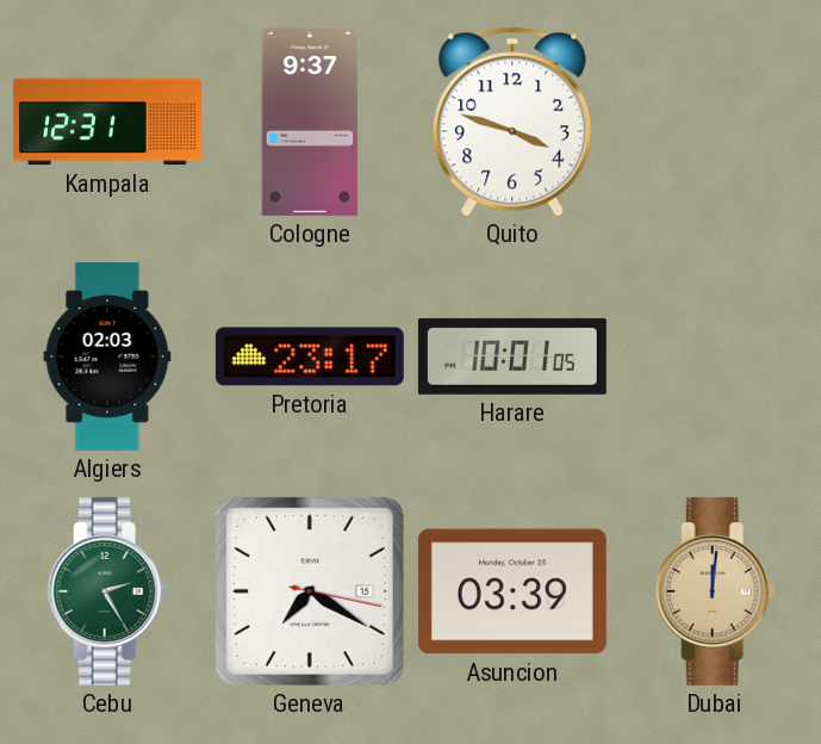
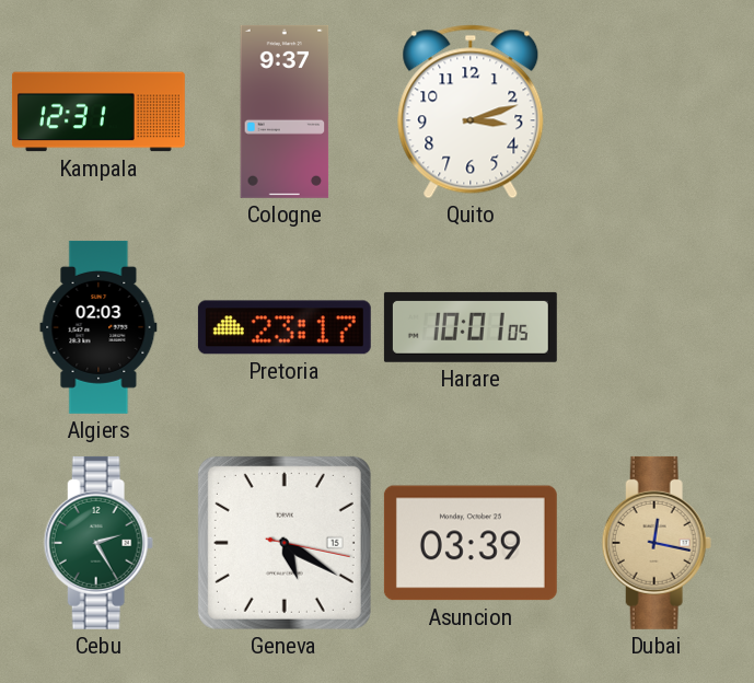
Quito: 3:48 -> 3:12
Geneva: 7:20 -> 5:20
Dubai: 12:01 -> 12:17
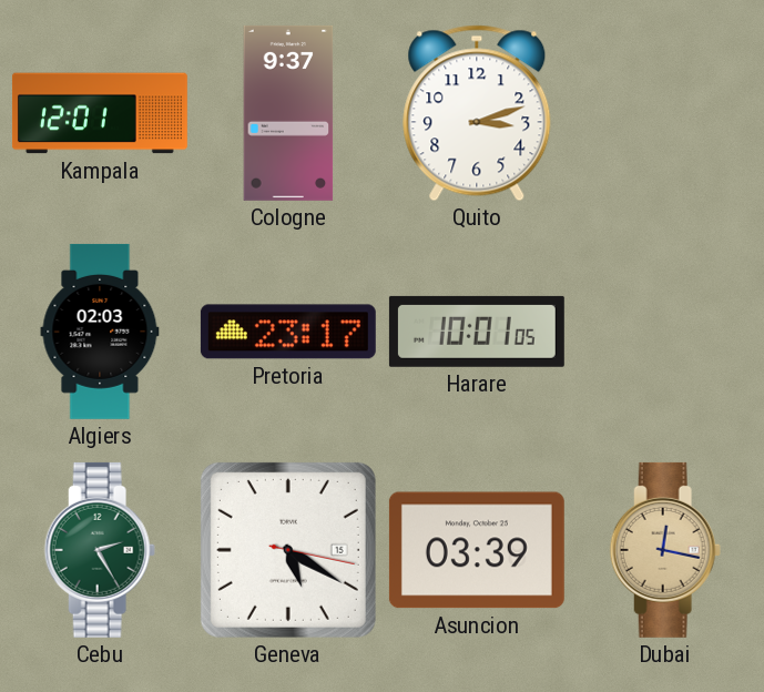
Kampala: 12:31 -> 12:01
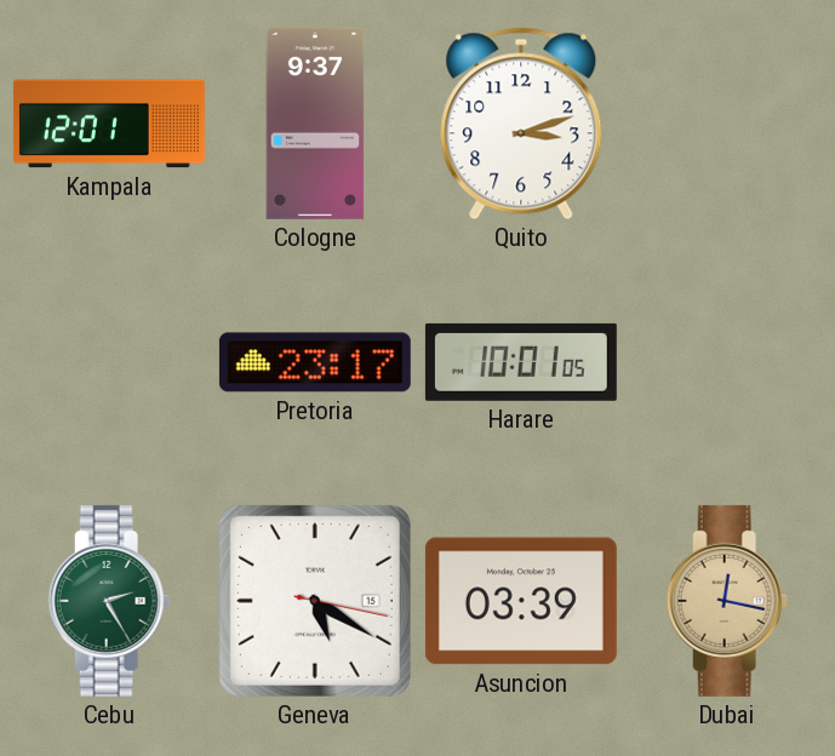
Algiers: 02:03 -> none
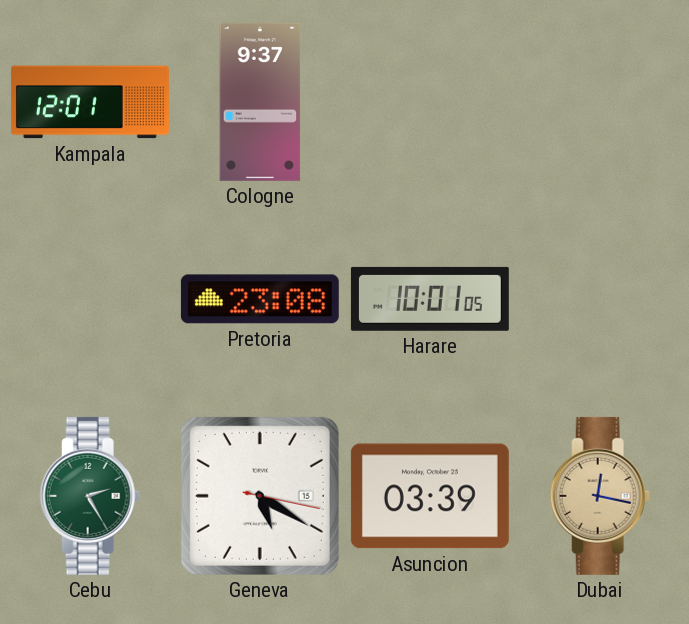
Quito: 3:12 -> none
Pretoria: 23:17 -> 23:08
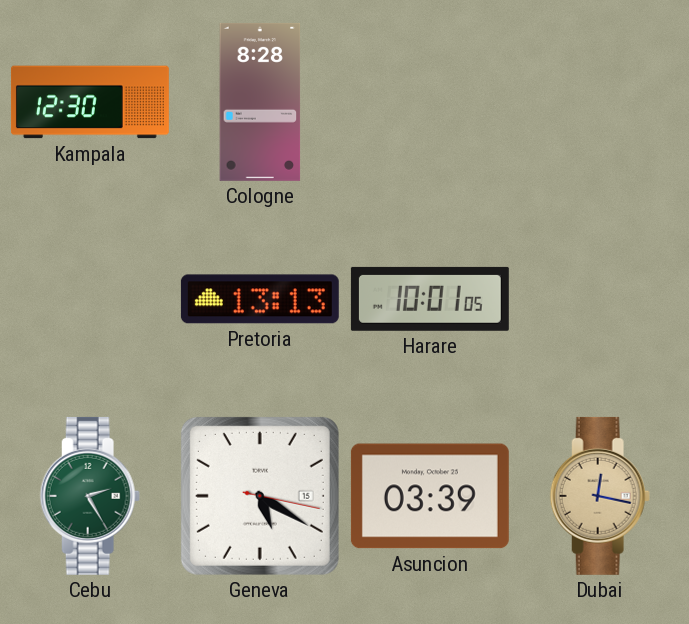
Kampala: 12:01 -> 12:30
Cologne: 9:37 -> 8:28
Pretoria: 23:08 -> 13:13
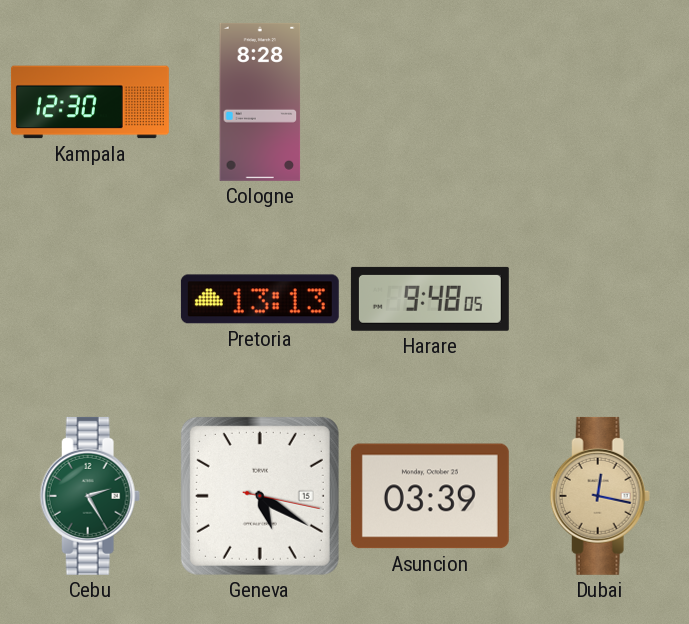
Harare: 10:01 -> 9:48
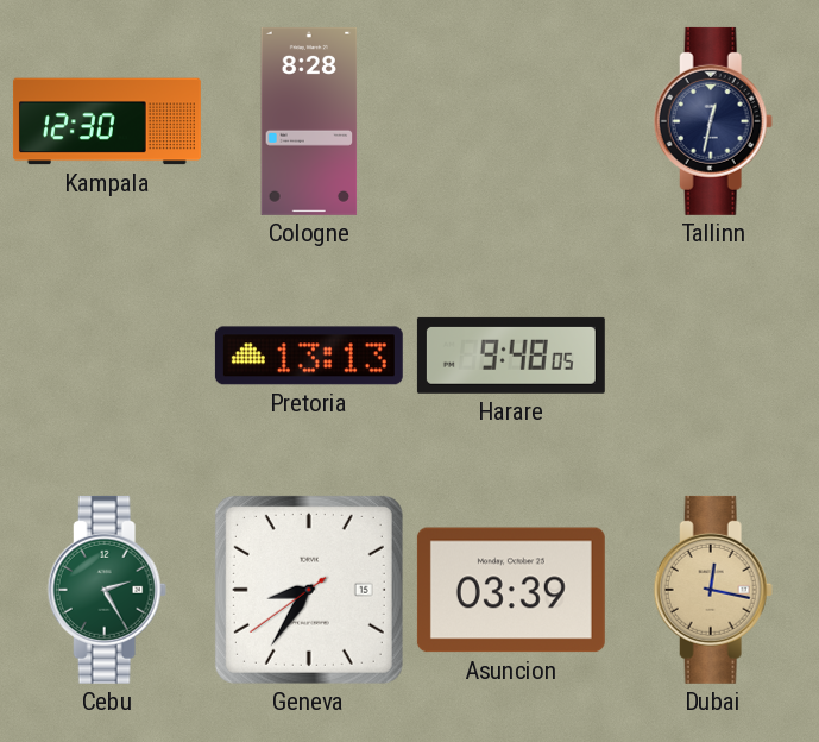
Tallinn: none -> 12:32
Geneva: 5:20 -> 8:35
